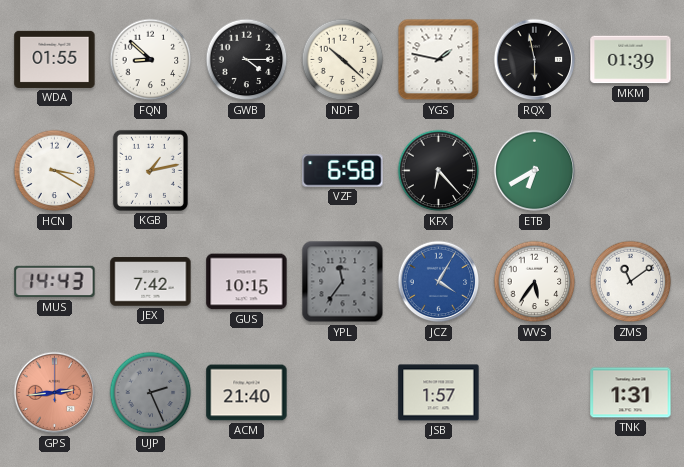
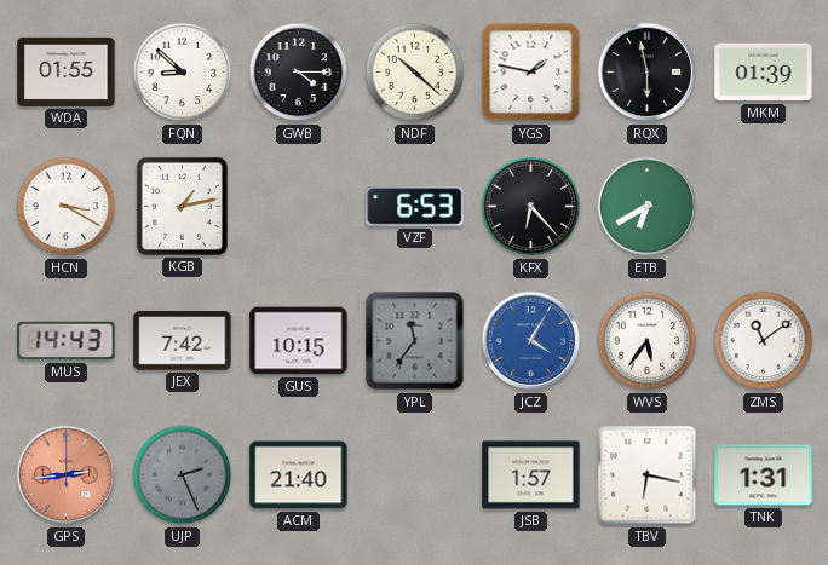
VZF: 6:58 -> 6:53
TBV: none -> 6:17
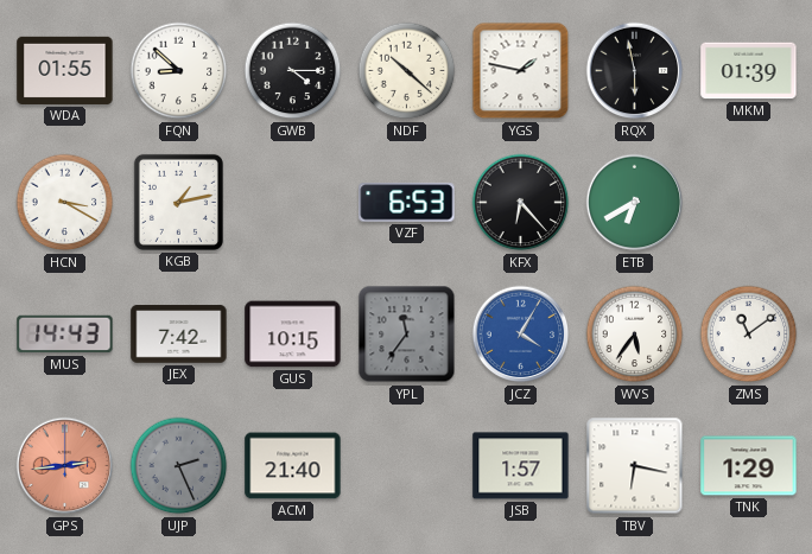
TNK: 1:31 -> 1:29
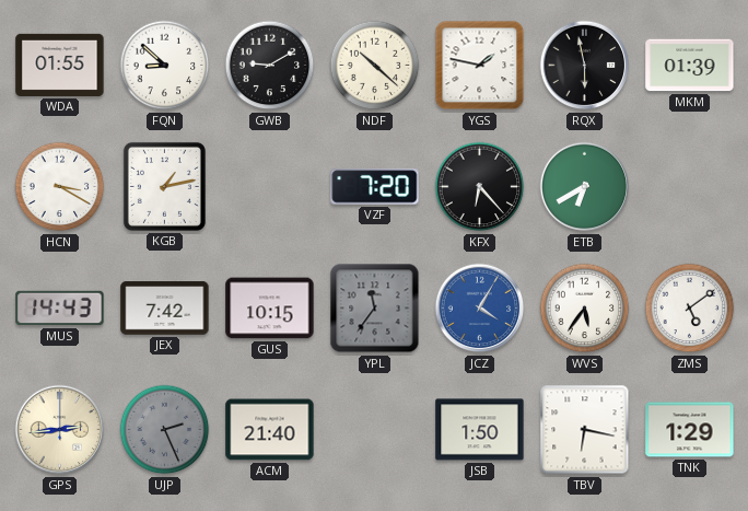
GWB: 4:15 -> 9:10
VZF: 6:53 -> 7:20
ZMS: 11:09 -> 5:09
GPS dial: salmon -> cream
JSB: 1:57 -> 1:50
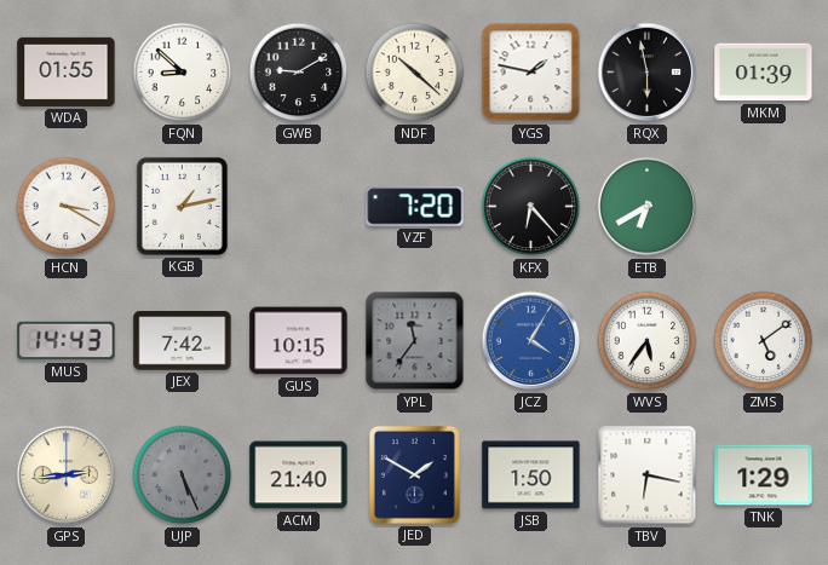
UJP: 2:26 -> 5:26
JED: none -> 1:50
